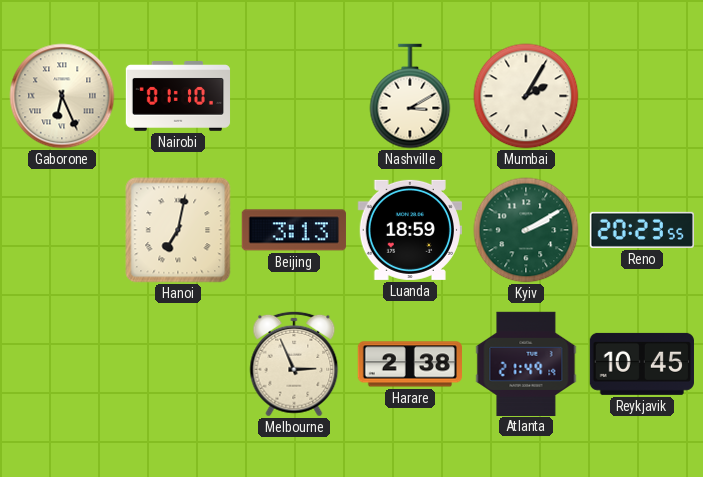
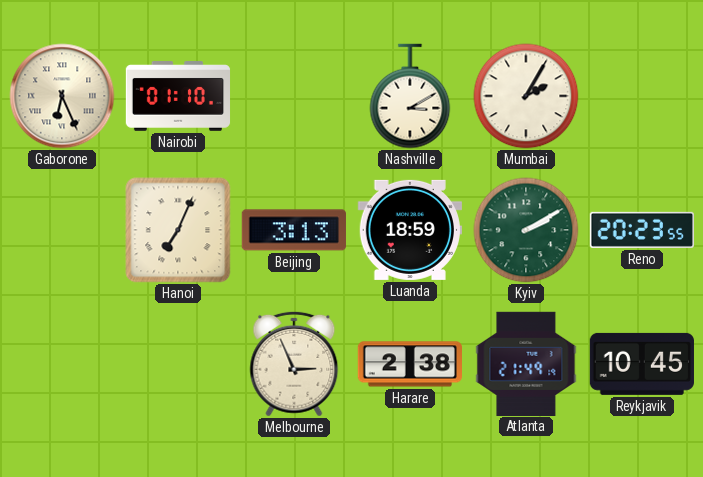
Hanoi: 7:02 -> 7:04
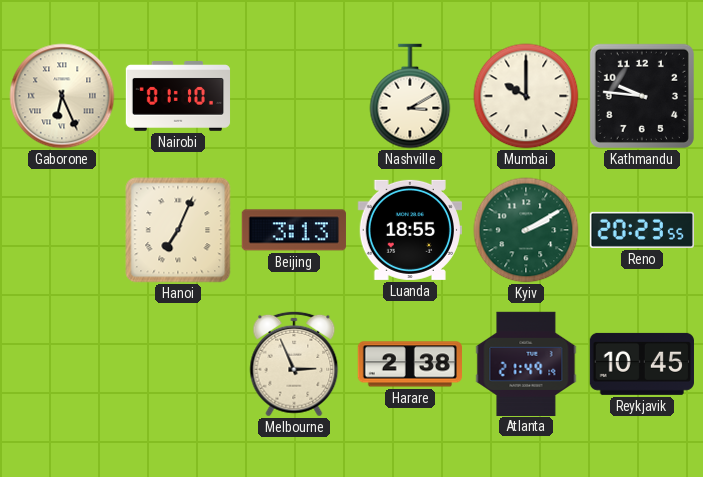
Mumbai: 2:05 -> 10:00
Kathmandu: none -> 9:46
Luanda: 18:59 -> 18:55
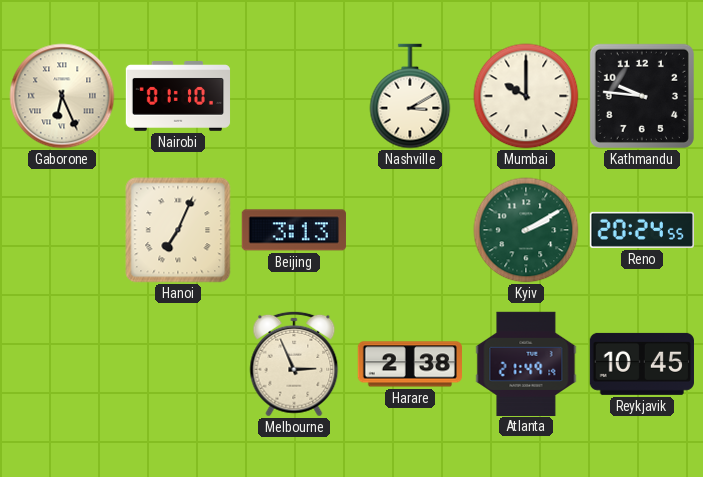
Luanda: 18:55 -> none
Reno: 20:23 -> 20:24
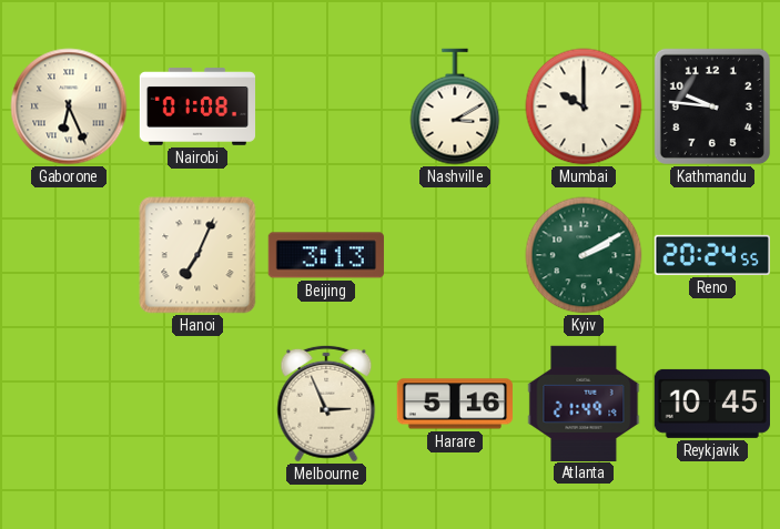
Nairobi: 01:10 -> 01:08
Harare: 2:38 -> 5:16
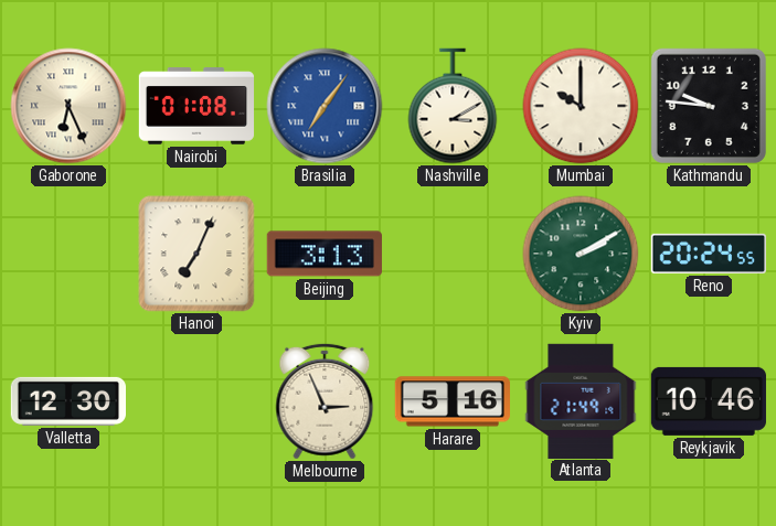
Brasilia: none -> 7:06
Valletta: none -> 12:30
Reykjavik: 10:45 -> 10:46
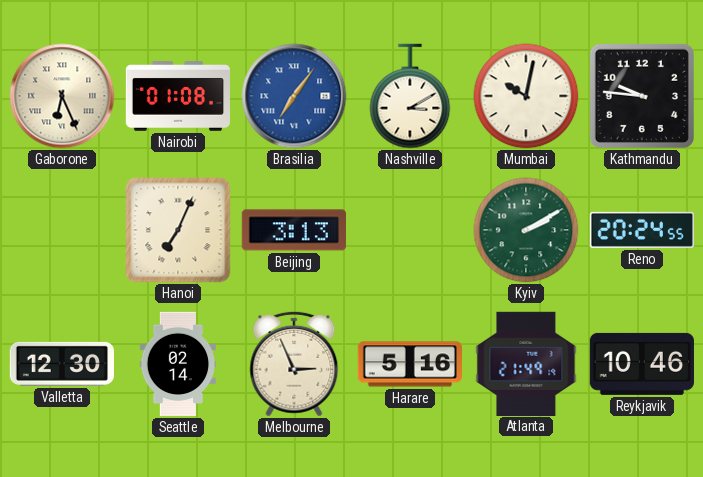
Mumbai: 10:00 -> 10:02
Seattle: none -> 02:14
